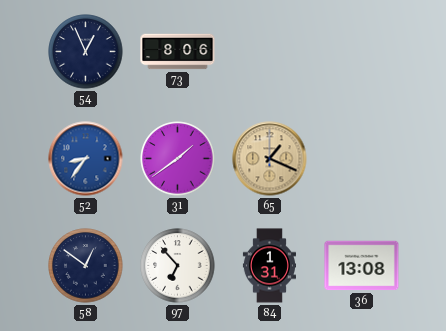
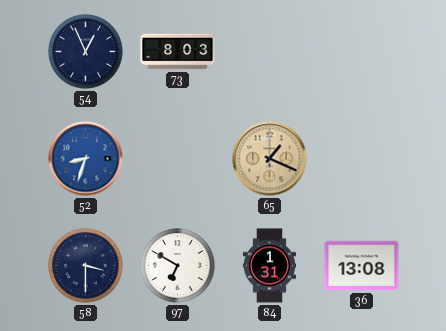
73: 8:06 -> 8:03
52: 8:36 -> 8:33
31: 1:39 -> none
58: 12:51 -> 3:30
97: 6:53 -> 6:50
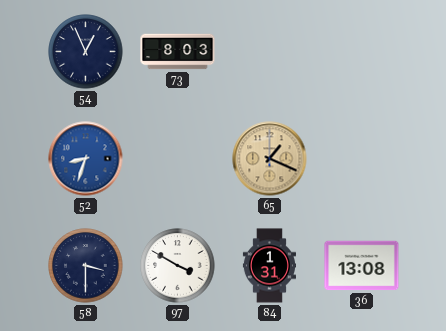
97: 6:50 -> 3:50
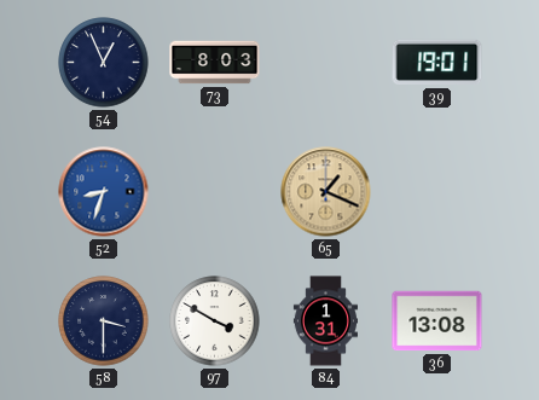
39: none -> 19:01
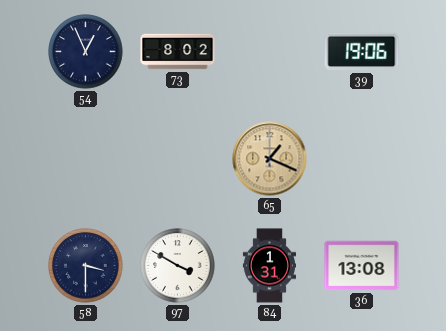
73: 8:03 -> 8:02
39: 19:01 -> 19:06
52: 8:33 -> none
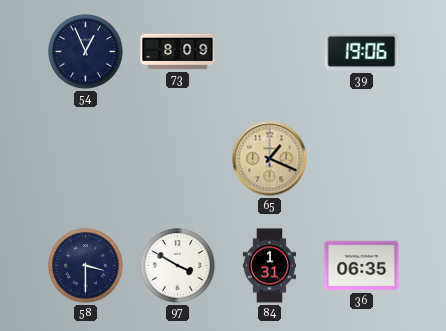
73: 8:02 -> 8:09
36: 13:08 -> 06:35
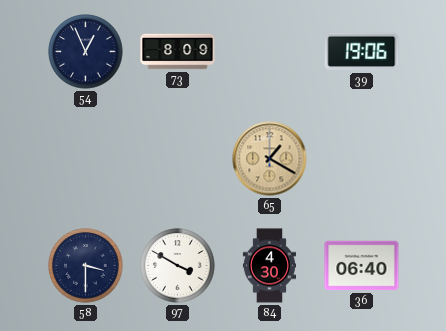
65: 1:19 -> 1:20
84: 1:31 -> 4:30
36: 06:35 -> 06:40
